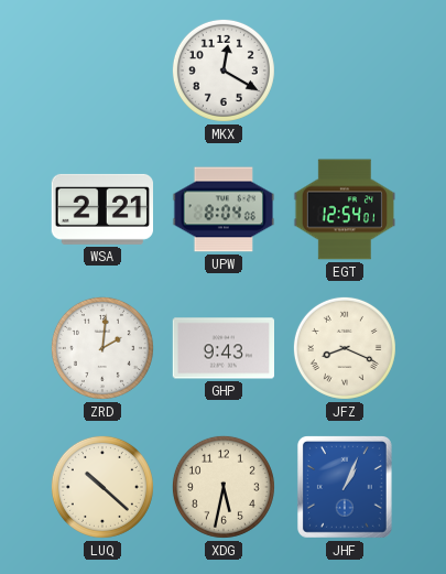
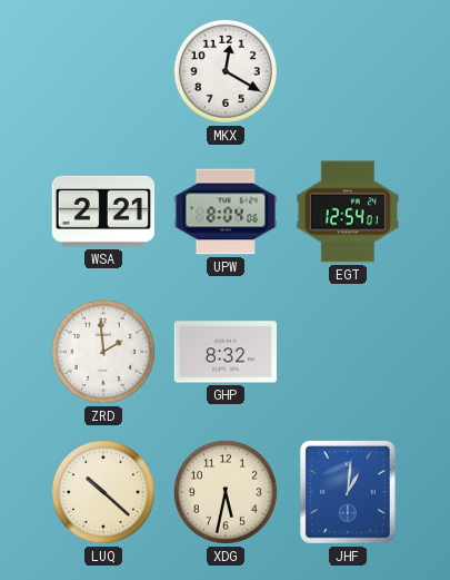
ZRD: 2:01 -> 1:59
GHP: 9:43 -> 8:32
JFZ: 8:19 -> none
JHF: 1:04 -> 1:01
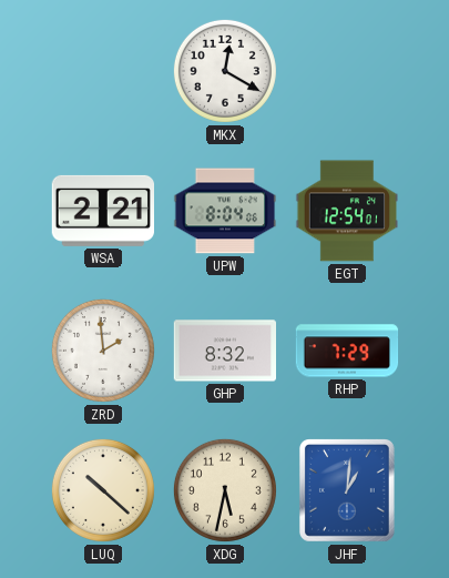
RHP: none -> 7:29
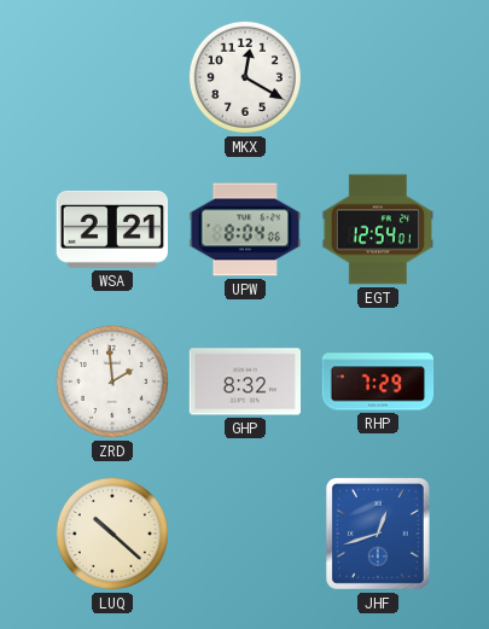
XDG: 5:32 -> none
JHF: 1:01 -> 12:42
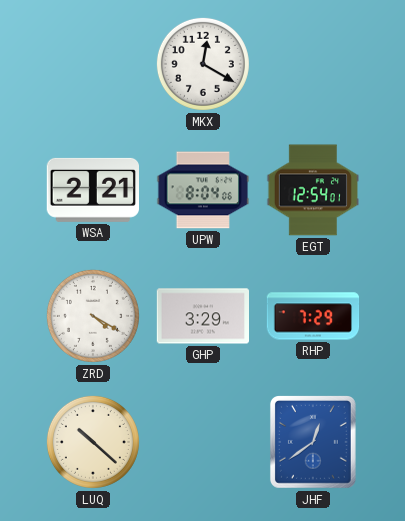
ZRD: 1:59 -> 4:20
GHP: 8:32 -> 3:29
JHF: 12:42 -> 12:39
